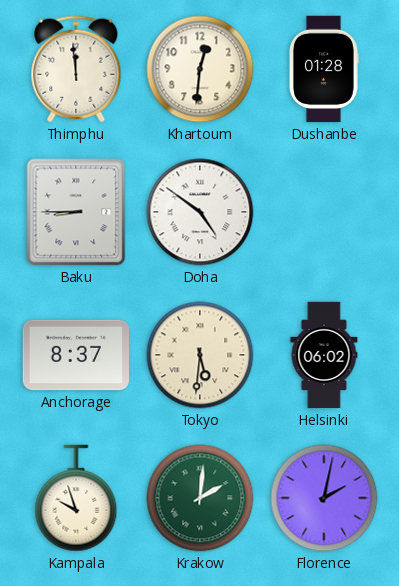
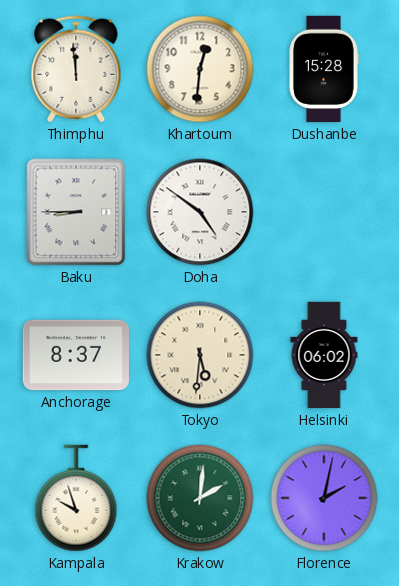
Dushanbe: 01:28 -> 15:28
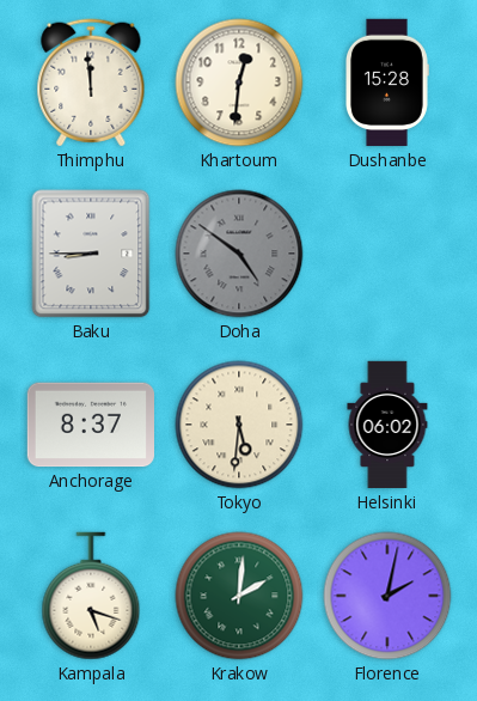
Doha dial: white -> grey
Kampala: 9:57 -> 5:18
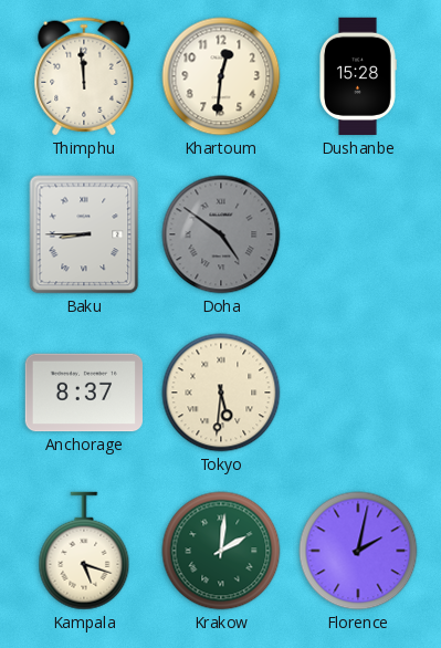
Helsinki: 06:02 -> none
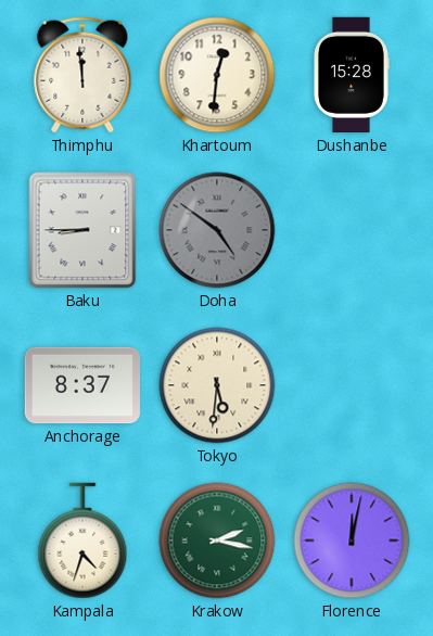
Kampala: 5:18 -> 4:33
Krakow: 2:01 -> 2:17
Florence: 2:02 -> 12:02
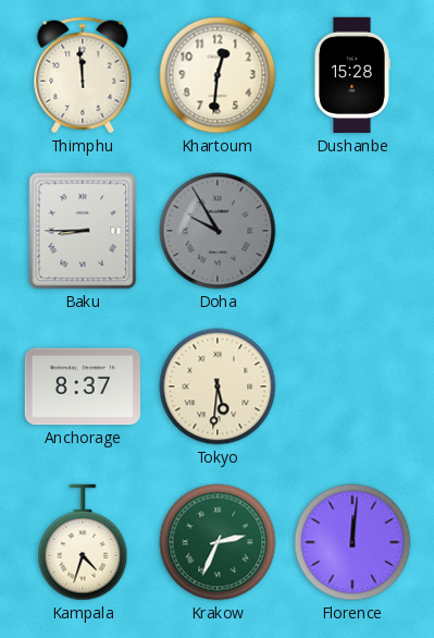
Doha: 4:51 -> 9:55
Krakow: 2:17 -> 2:34
Florence: 12:02 -> 12:01
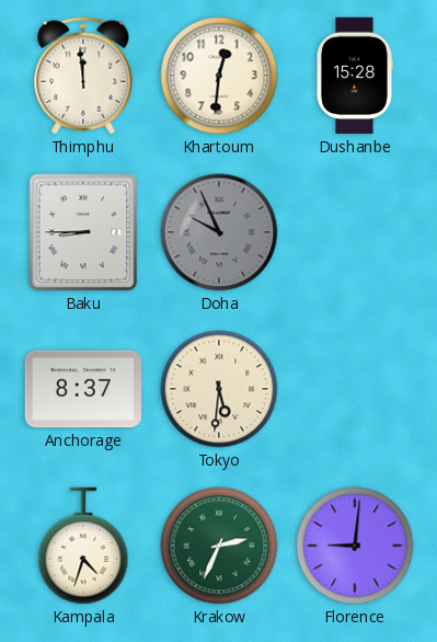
Doha: 9:55 -> 9:56
Florence: 12:01 -> 9:01
